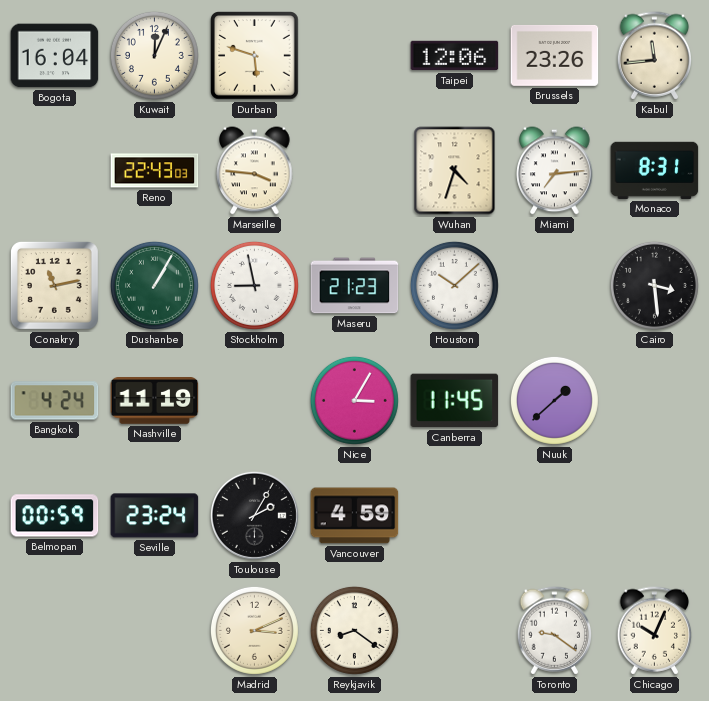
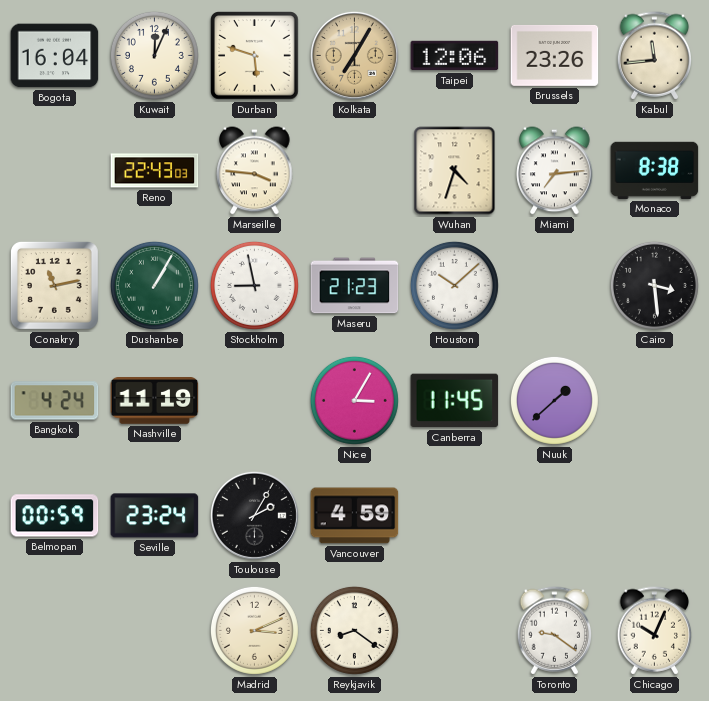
Kolkata: none -> 7:05
Monaco: 8:31 -> 8:38
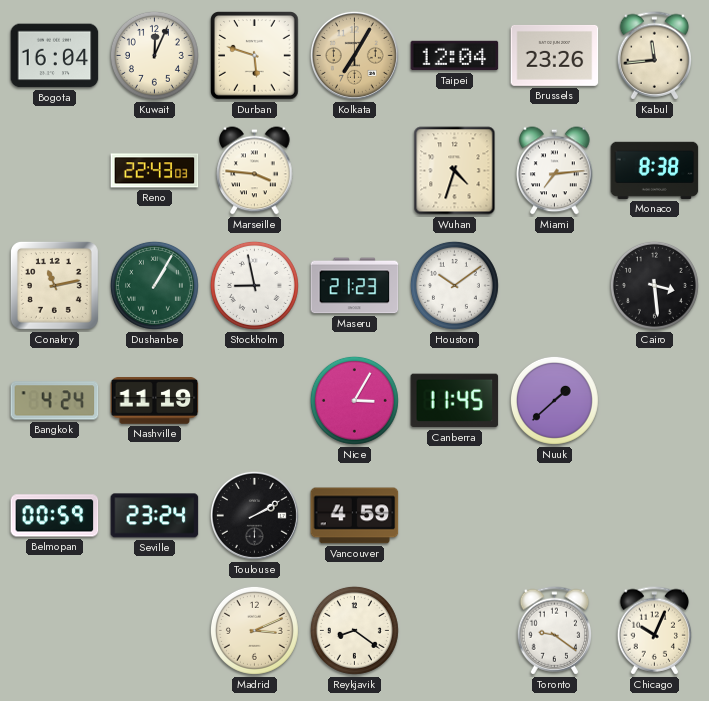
Taipei: 12:06 -> 12:04
Houston: 10:08 -> 10:09
Toulouse: 2:05 -> 2:10
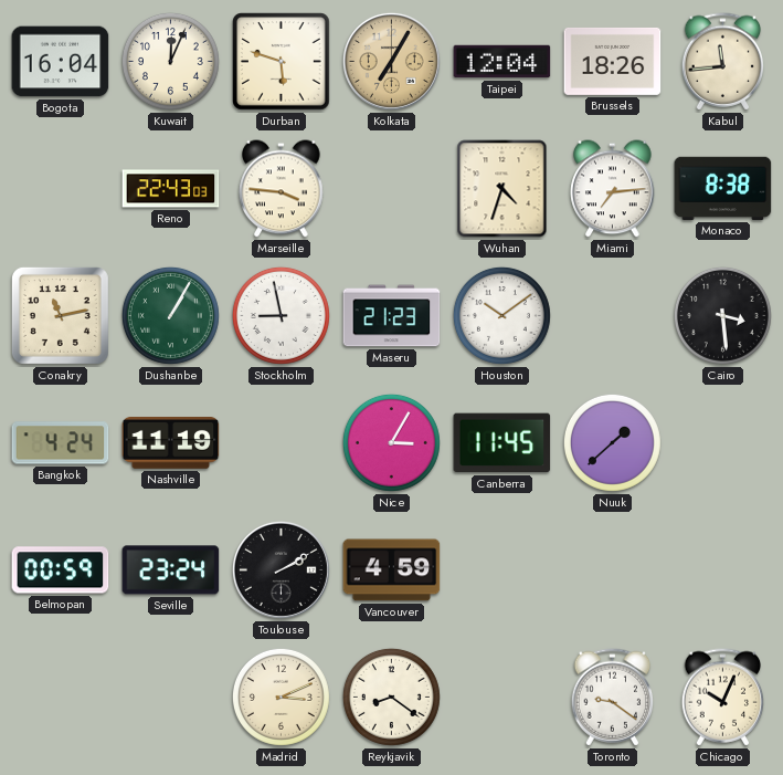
Brussels: 23:26 -> 18:26
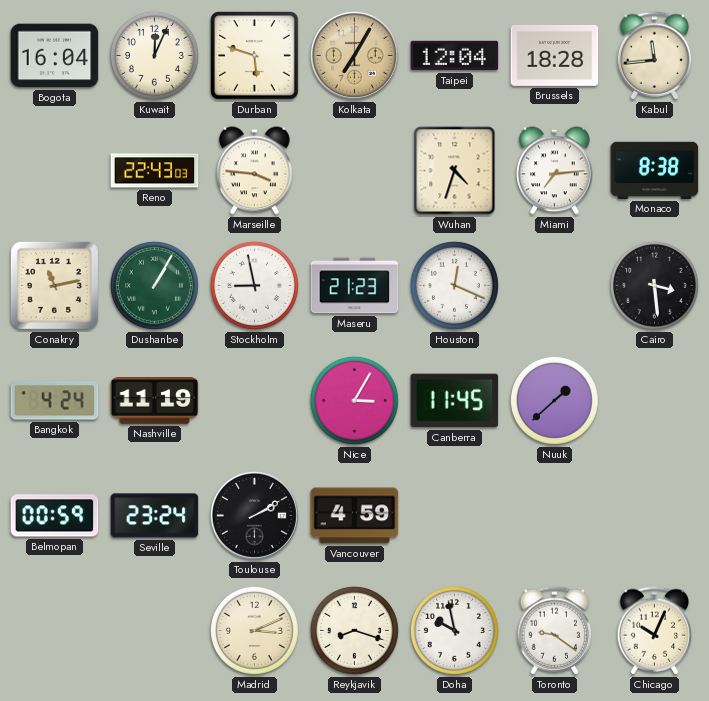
Brussels: 18:26 -> 18:28
Houston: 10:09 -> 12:19
Reykjavik: 8:21 -> 8:18
Doha: none -> 9:58
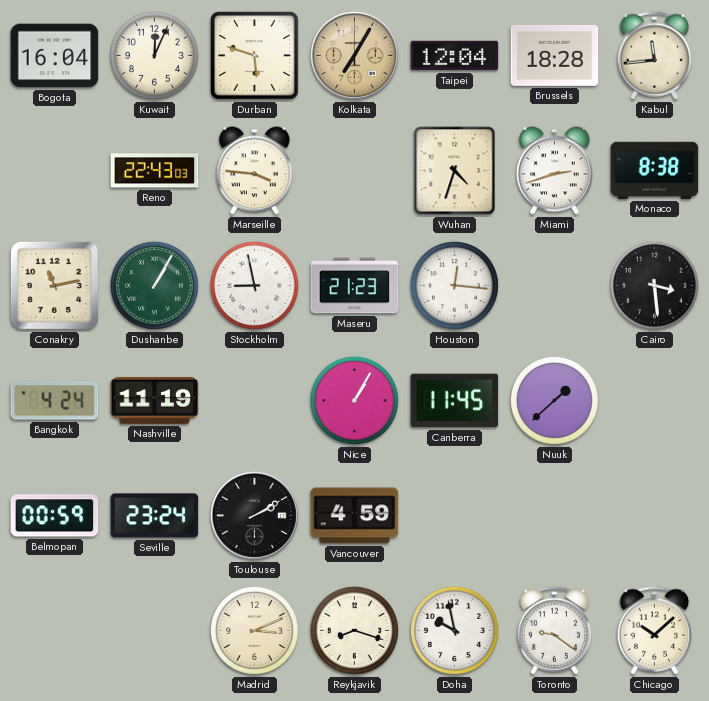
Miami: 7:14 -> 2:42
Houston: 12:19 -> 12:16
Nice: 3:05 -> 1:05
Chicago: 10:04 -> 10:08
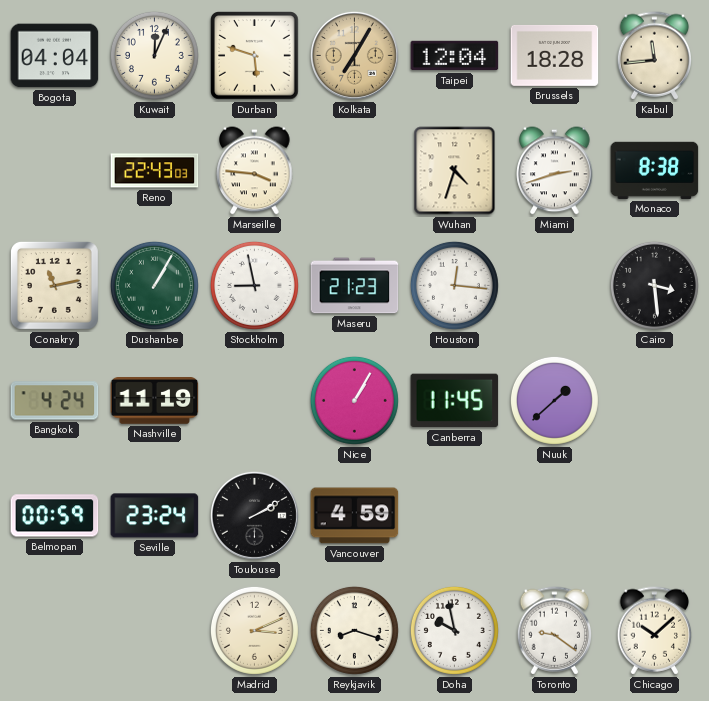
Bogota: 16:04 -> 04:04
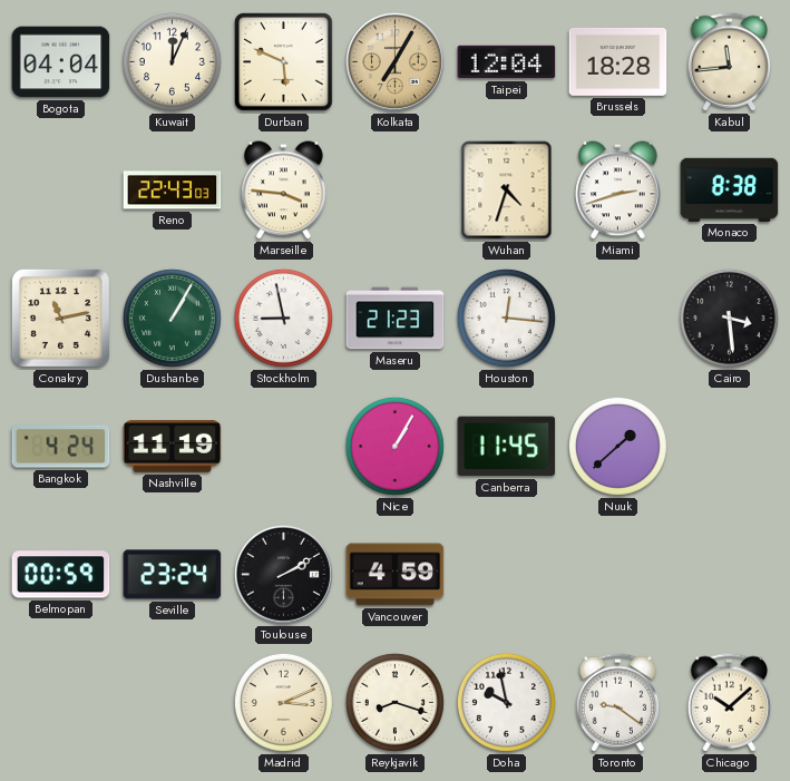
Durban: 5:48 -> 5:49
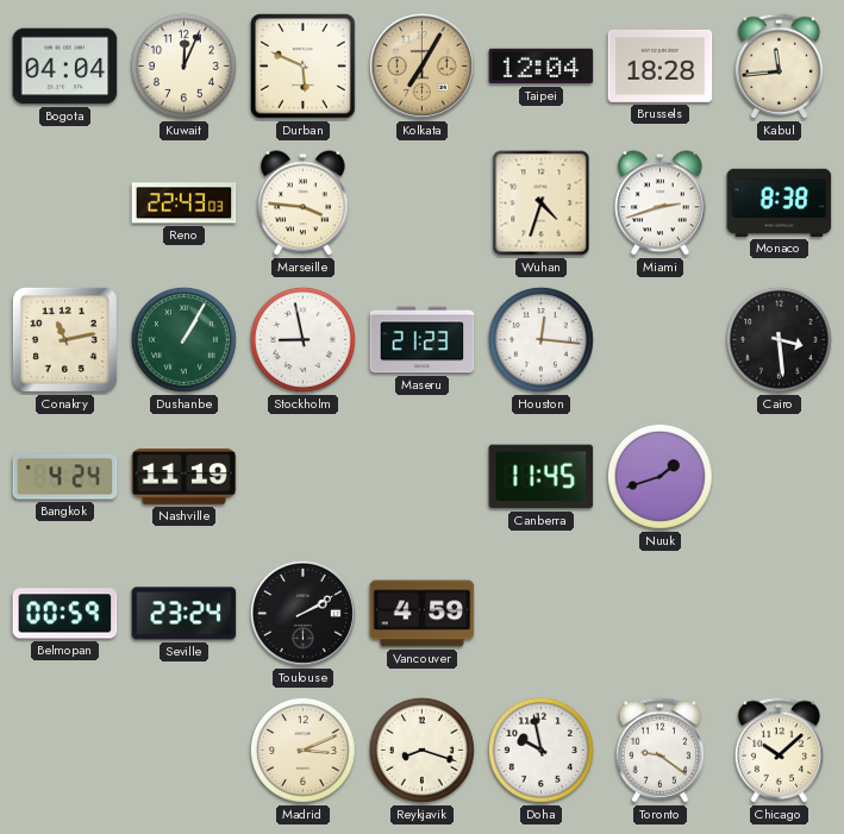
Nice: 1:05 -> none
Nuuk: 1:38 -> 1:42
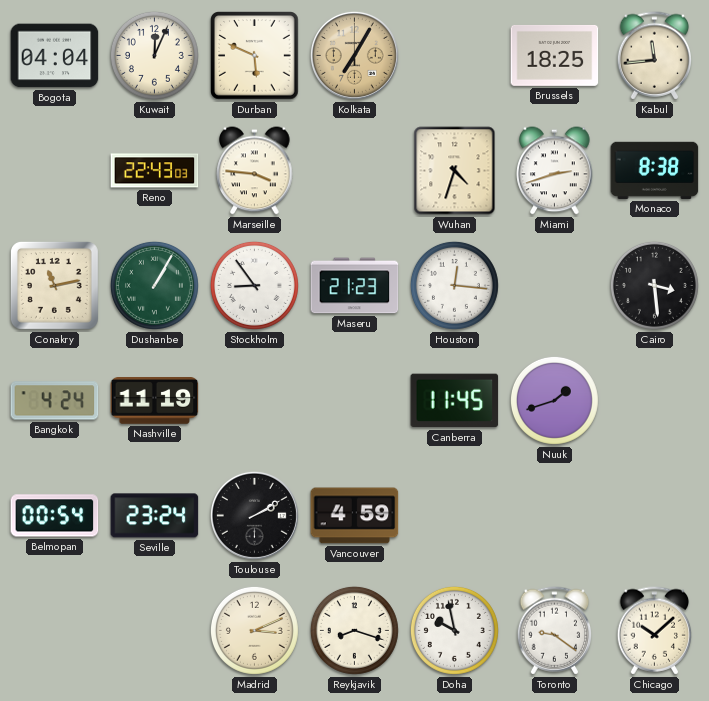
Taipei: 12:04 -> none
Brussels: 18:28 -> 18:25
Stockholm: 8:58 -> 8:54
Belmopan: 00:59 -> 00:54
